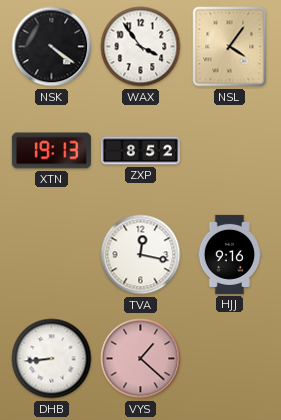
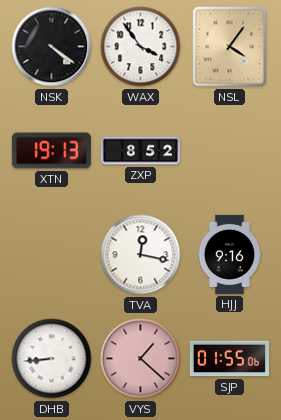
SJP: none -> 01:55
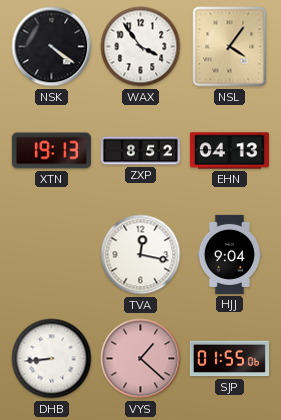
EHN: none -> 04:13
HJJ: 9:16 -> 9:04
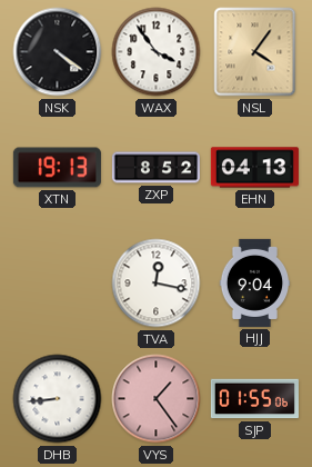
VYS: 1:22 -> 1:24
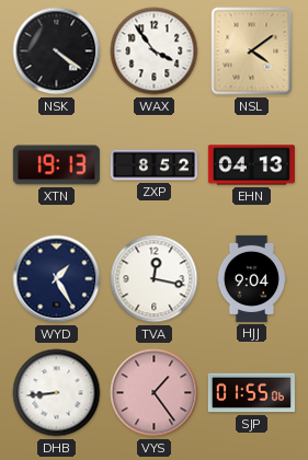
NSL: 4:06 -> 4:09
WYD: none -> 1:25
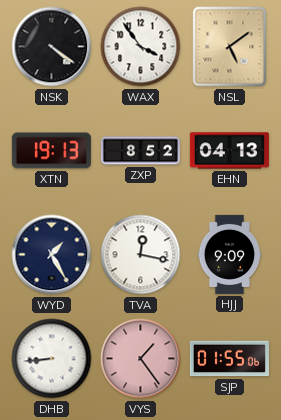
NSL: 4:09 -> 5:09
HJJ: 9:04 -> 9:09
